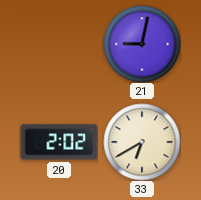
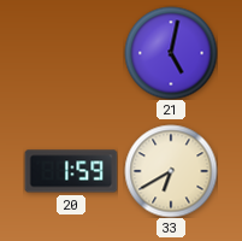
21: 9:02 -> 5:02
20: 2:02 -> 1:59
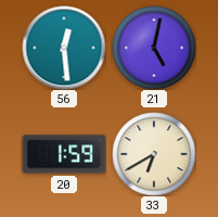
56: none -> 12:29
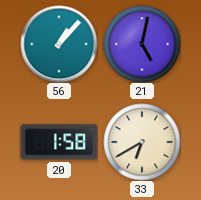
56: 12:29 -> 1:07
20: 1:59 -> 1:58
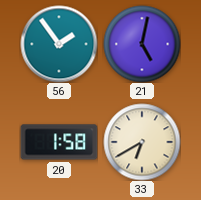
56: 1:07 -> 1:54
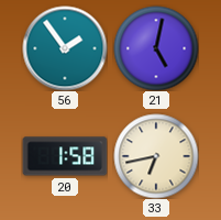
33: 6:40 -> 6:43
